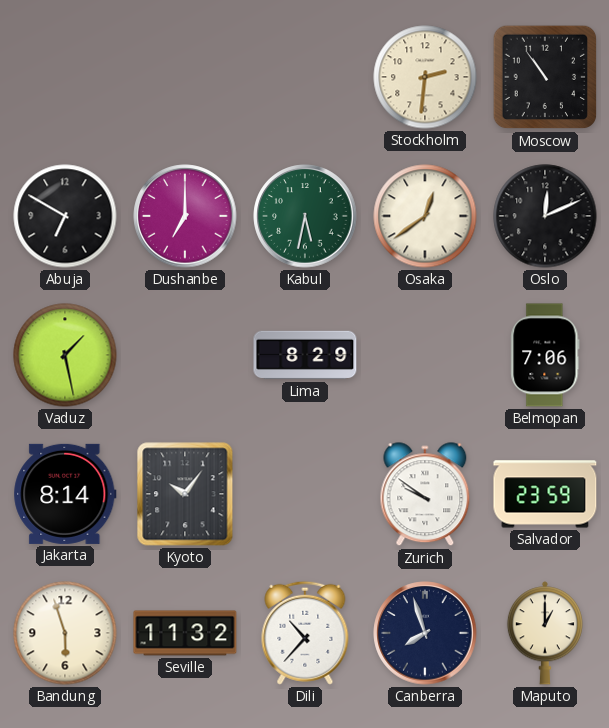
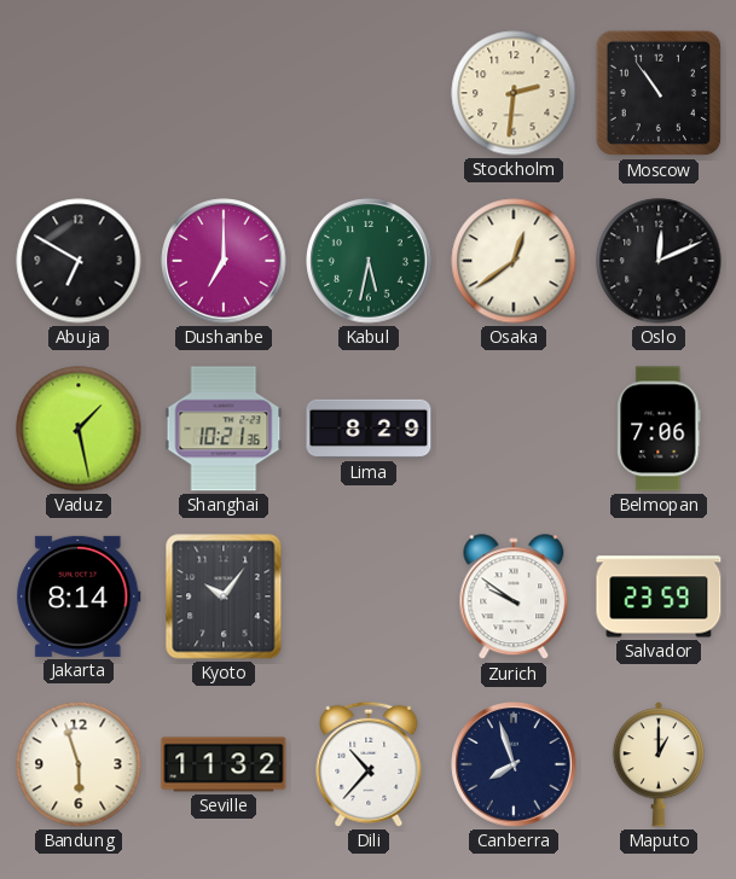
Shanghai: none -> 10:21
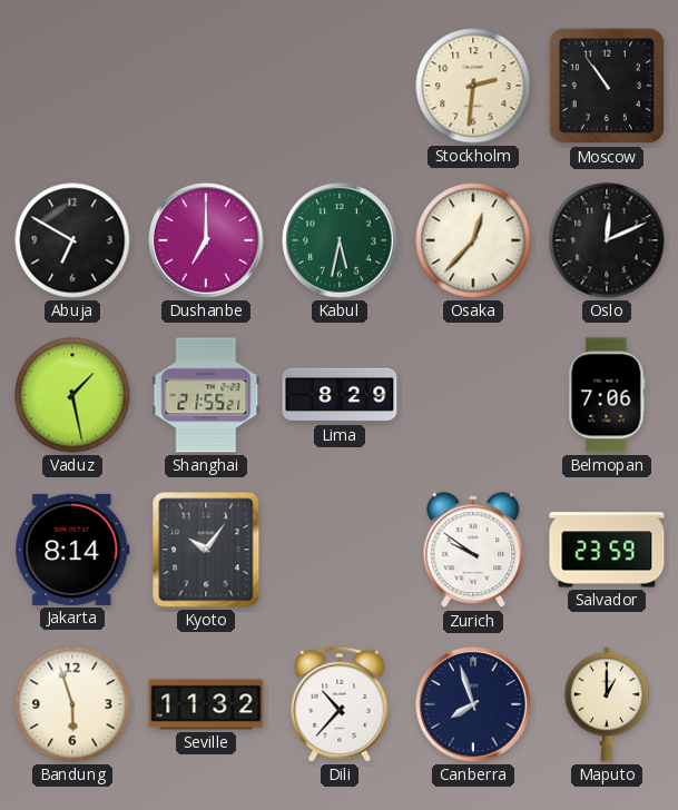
Osaka: 12:39 -> 12:37
Shanghai: 10:21 -> 21:55
